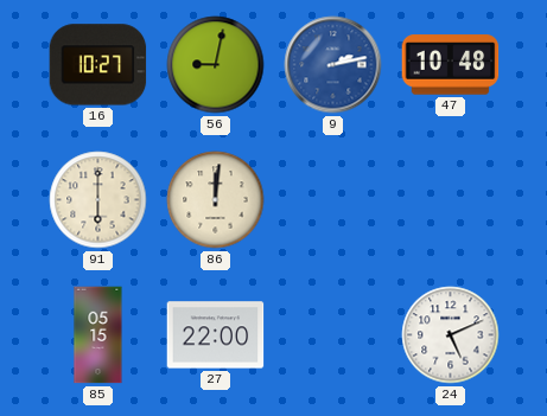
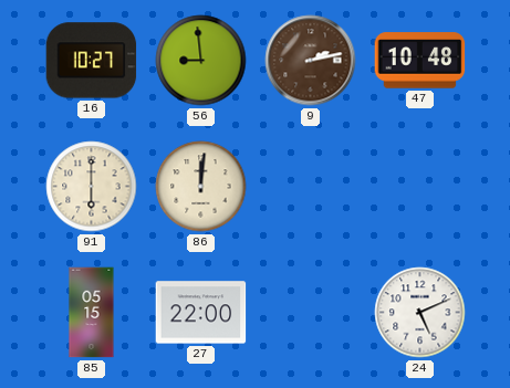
56: 9:02 -> 8:59
9 dial: blue -> brown
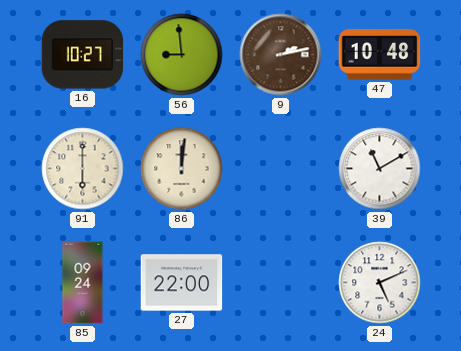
39: none -> 11:10
85: 05:15 -> 09:24
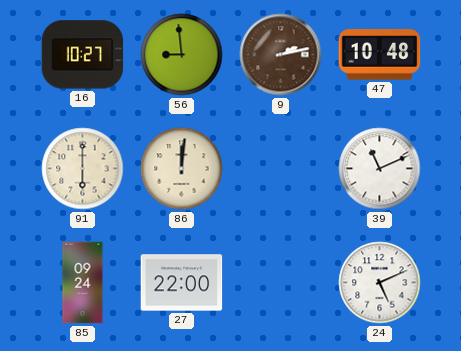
39: 11:10 -> 11:11
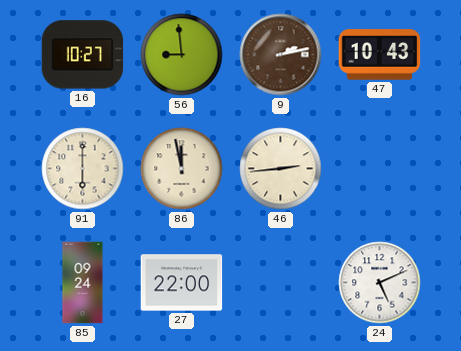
47: 10:48 -> 10:43
86: 12:01 -> 11:58
46: none -> 2:44
39: 11:11 -> none
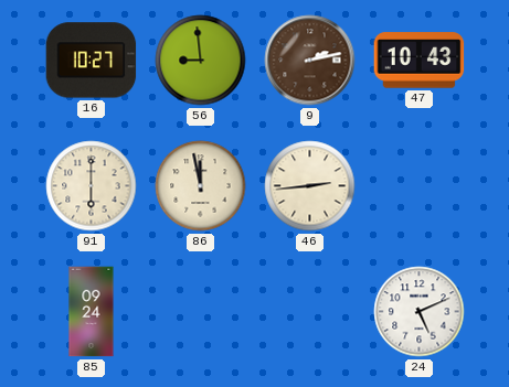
27: 22:00 -> none
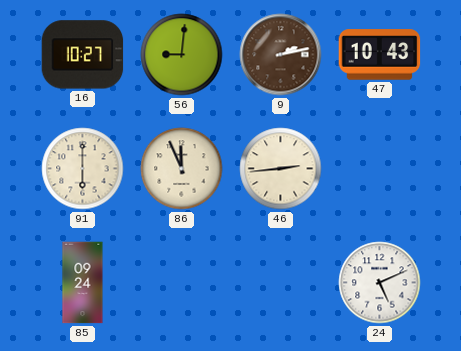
56: 8:59 -> 9:01
86: 11:58 -> 11:56
